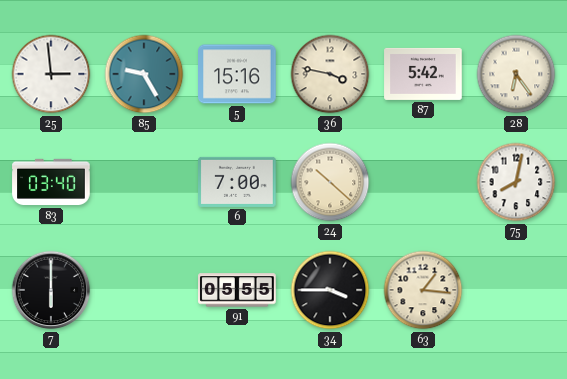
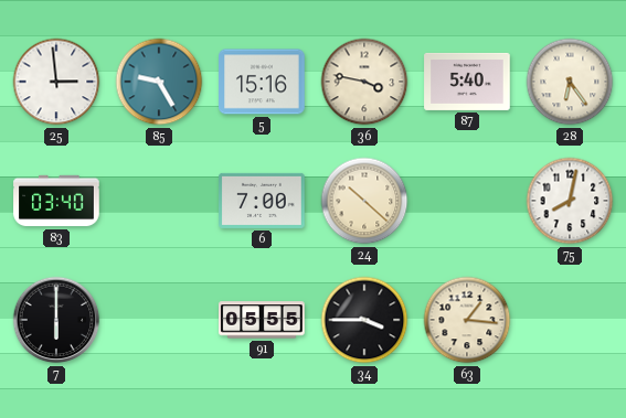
87: 5:42 -> 5:40
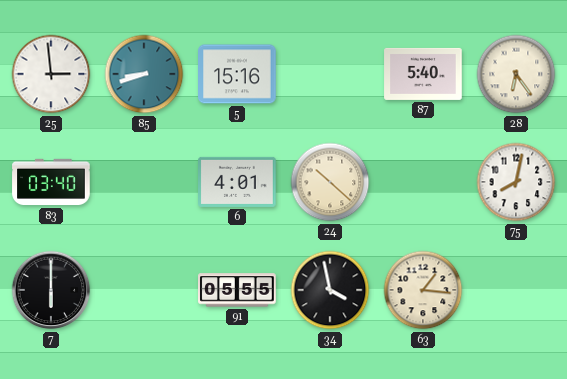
85: 9:25 -> 8:42
36: 3:47 -> none
6: 7:00 -> 4:01
34: 3:45 -> 3:58
